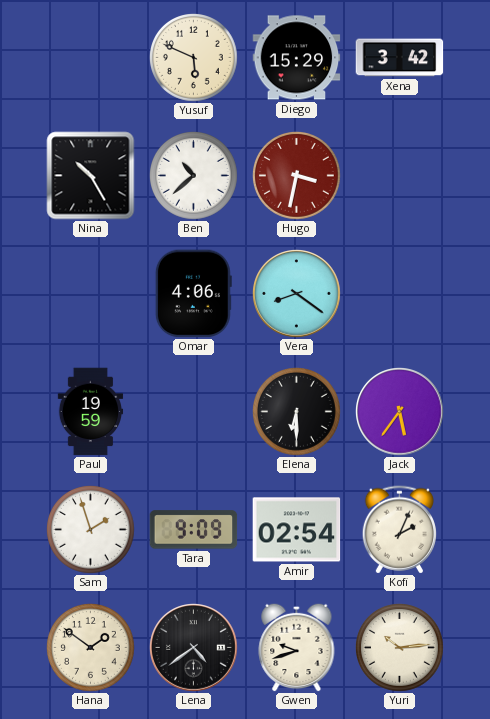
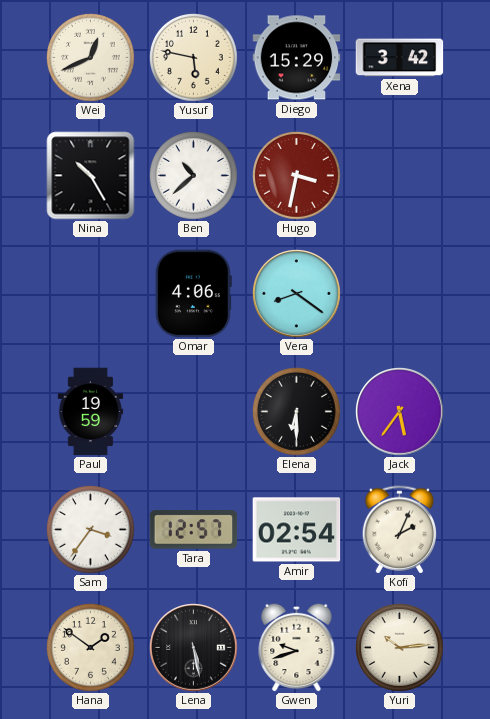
Wei: none -> 12:41
Yusuf: 5:49 -> 5:47
Sam: 1:57 -> 3:36
Tara: 9:09 -> 12:57
Lena: 4:39 -> 5:28
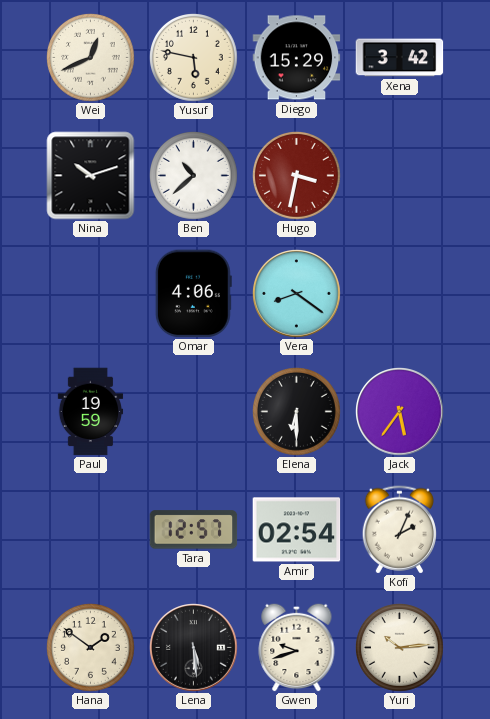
Nina: 10:25 -> 10:12
Sam: 3:36 -> none
Lena: 5:28 -> 5:29
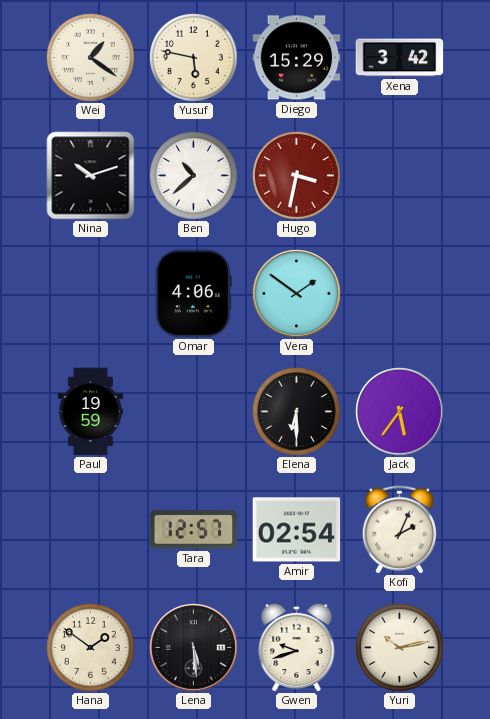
Wei: 12:41 -> 1:21
Vera: 8:21 -> 1:51
Yuri: 10:14 -> 10:13
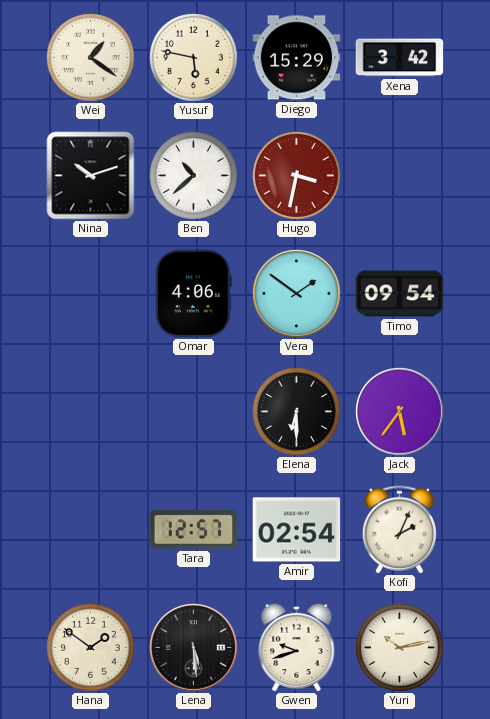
Timo: none -> 09:54
Paul: 19:59 -> none
